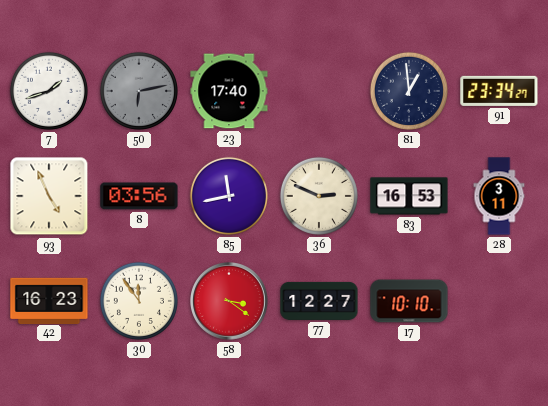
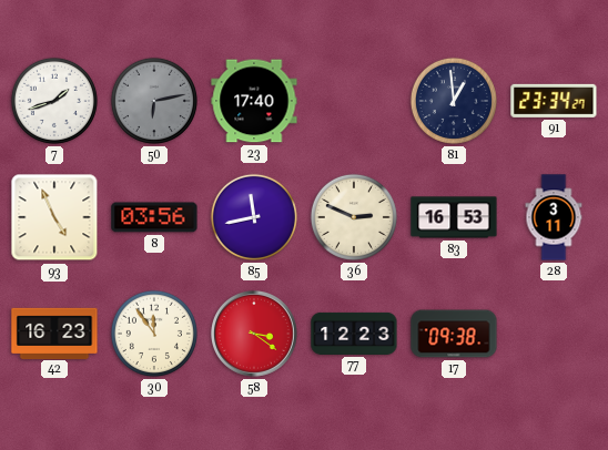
77: 12:27 -> 12:23
17: 10:10 -> 09:38
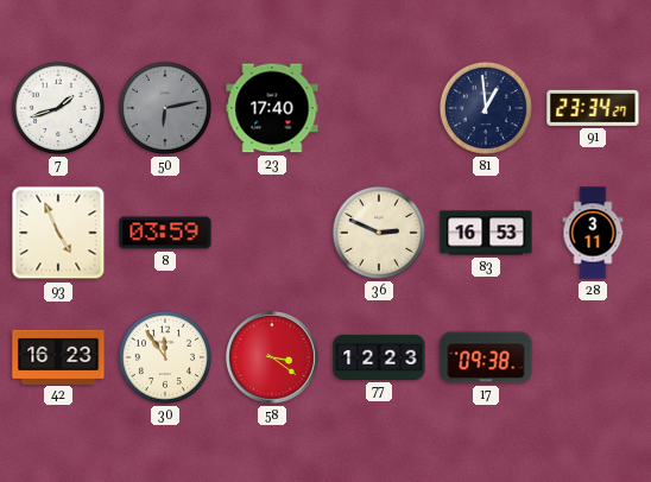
8: 03:56 -> 03:59
85: 11:43 -> none
